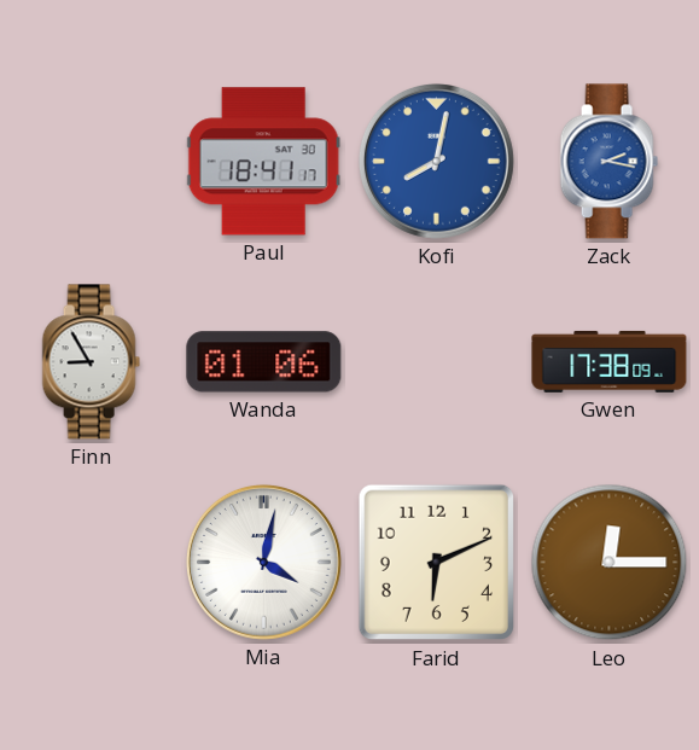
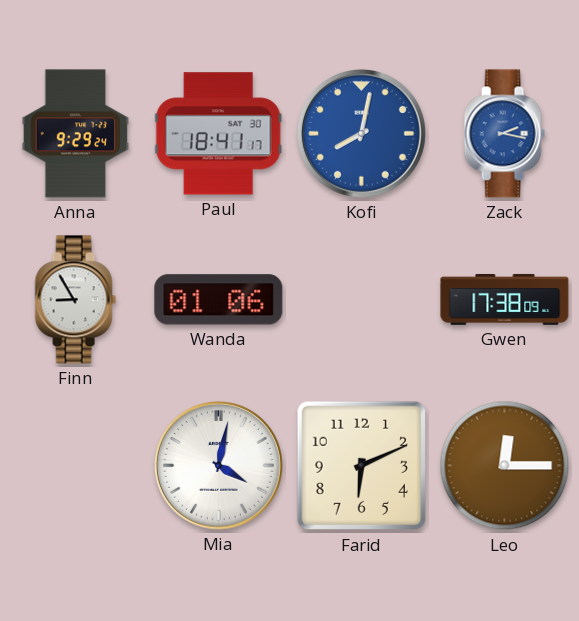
Anna: none -> 9:29
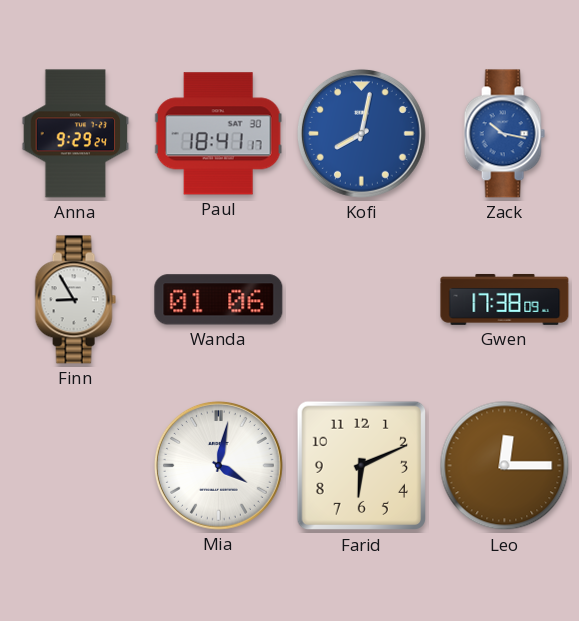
Zack: 2:17 -> 10:17
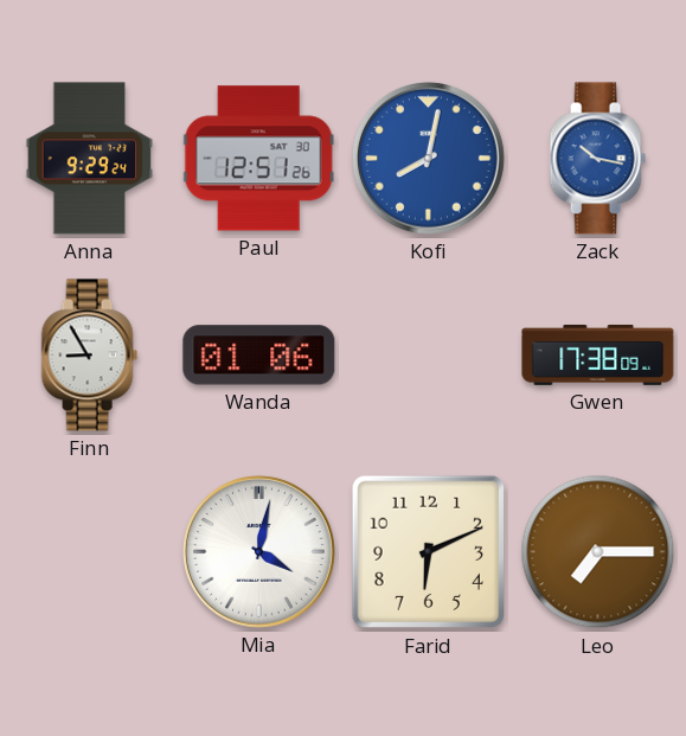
Paul: 18:41 -> 12:51
Leo: 12:15 -> 7:15
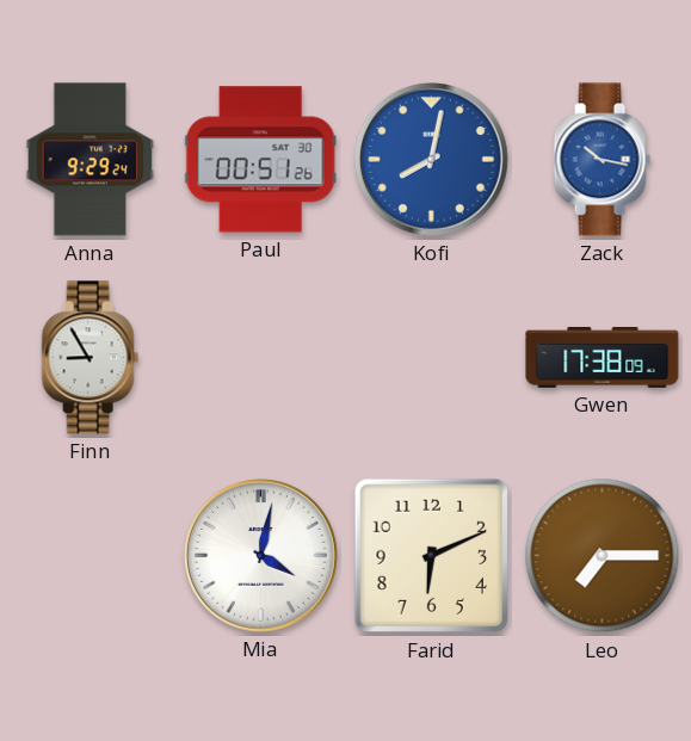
Paul: 12:51 -> 00:51
Wanda: 01:06 -> none
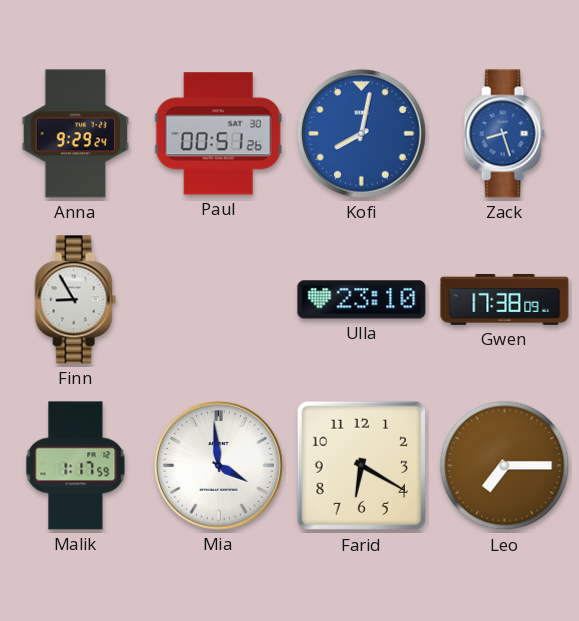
Zack: 10:17 -> 8:27
Ulla: none -> 23:10
Malik: none -> 1:17
Mia: 4:02 -> 3:59
Farid: 6:11 -> 6:20
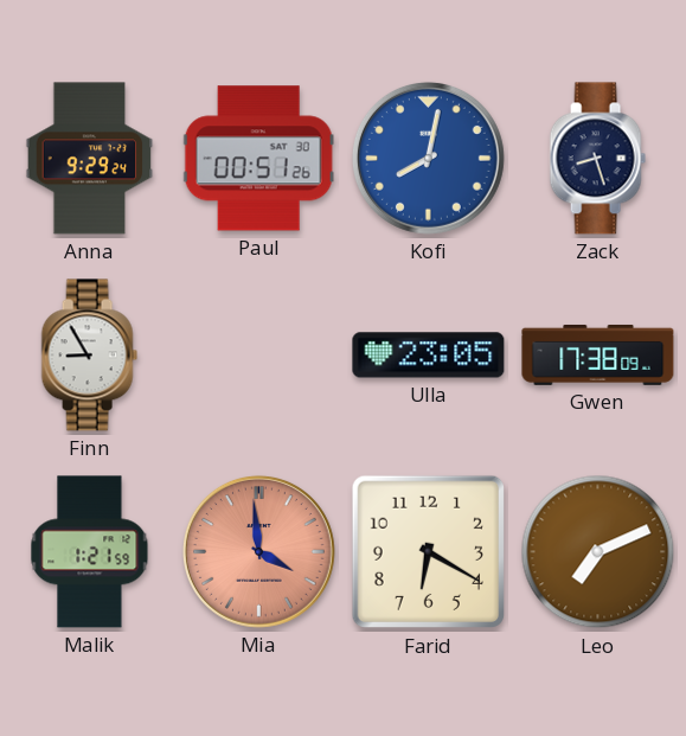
Zack dial: blue -> navy
Ulla: 23:10 -> 23:05
Malik: 1:17 -> 1:21
Mia dial: white -> salmon
Leo: 7:15 -> 7:11
